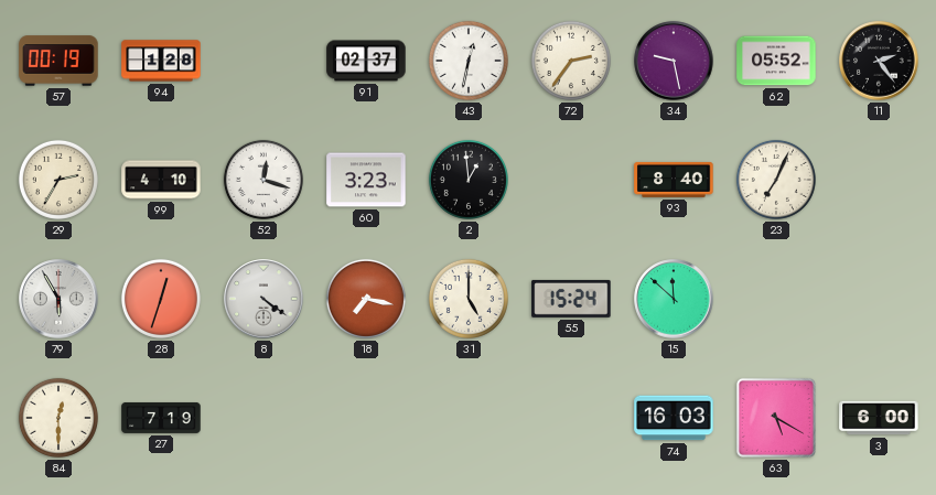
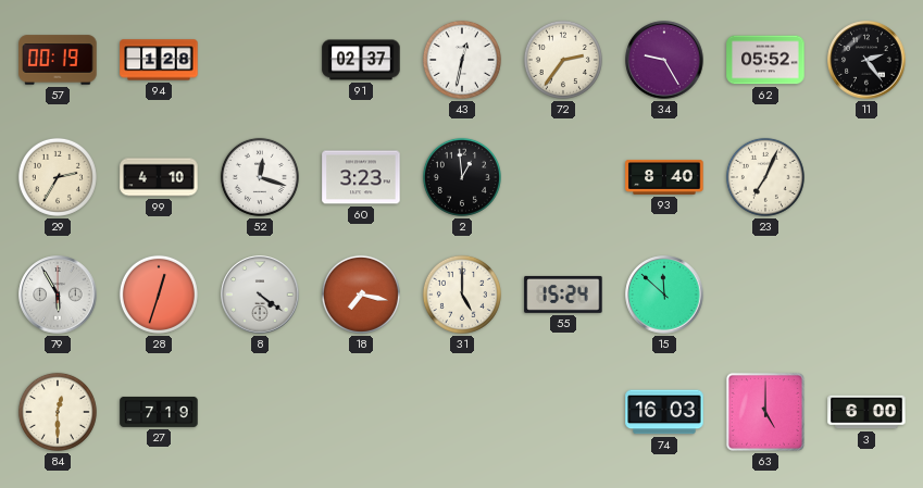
34: 9:28 -> 9:25
63: 5:20 -> 5:00
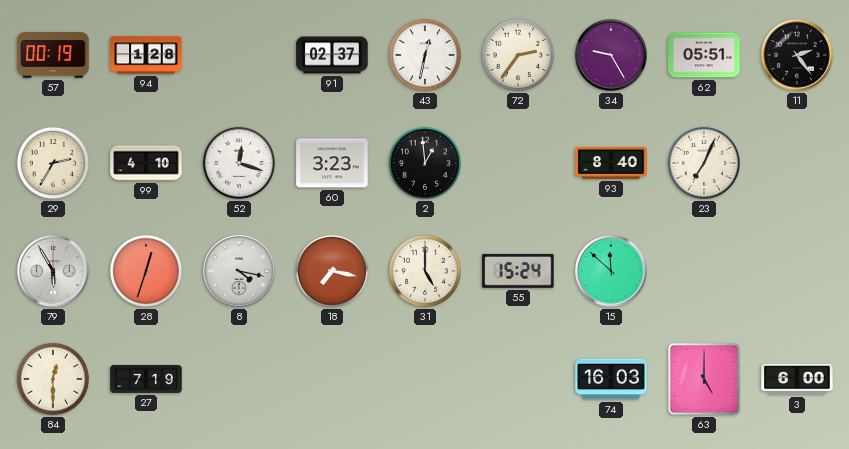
62: 05:52 -> 05:51
8: 4:21 -> 4:17
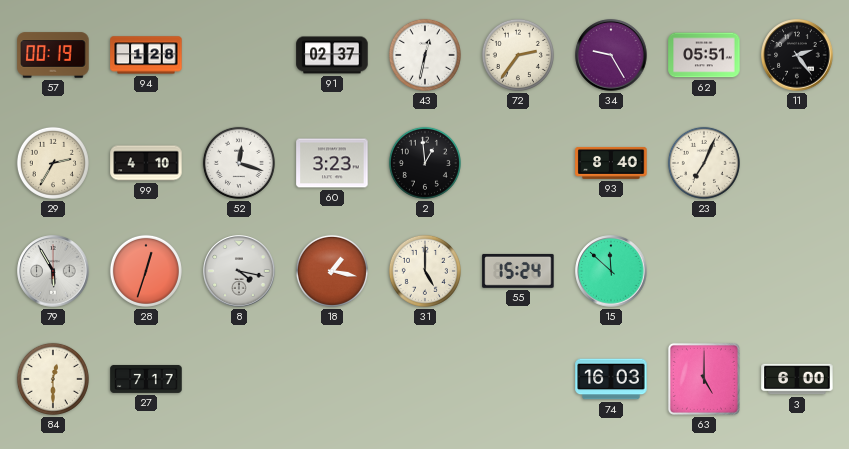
18: 7:17 -> 1:17
27: 7:19 -> 7:17
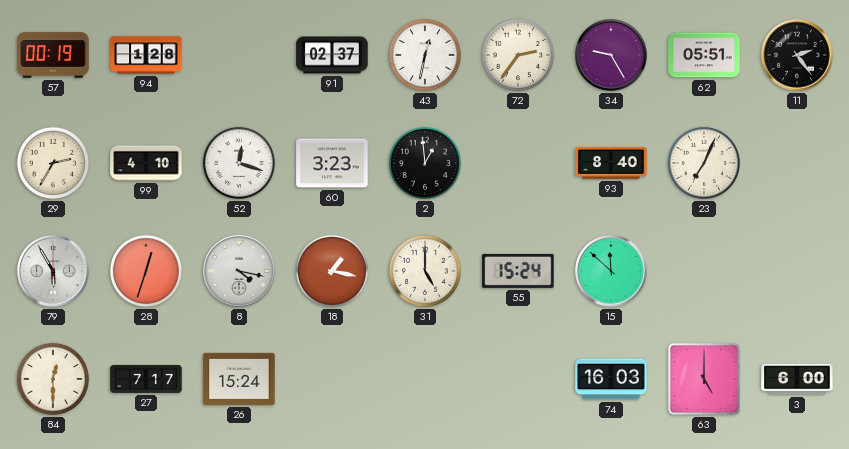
26: none -> 15:24
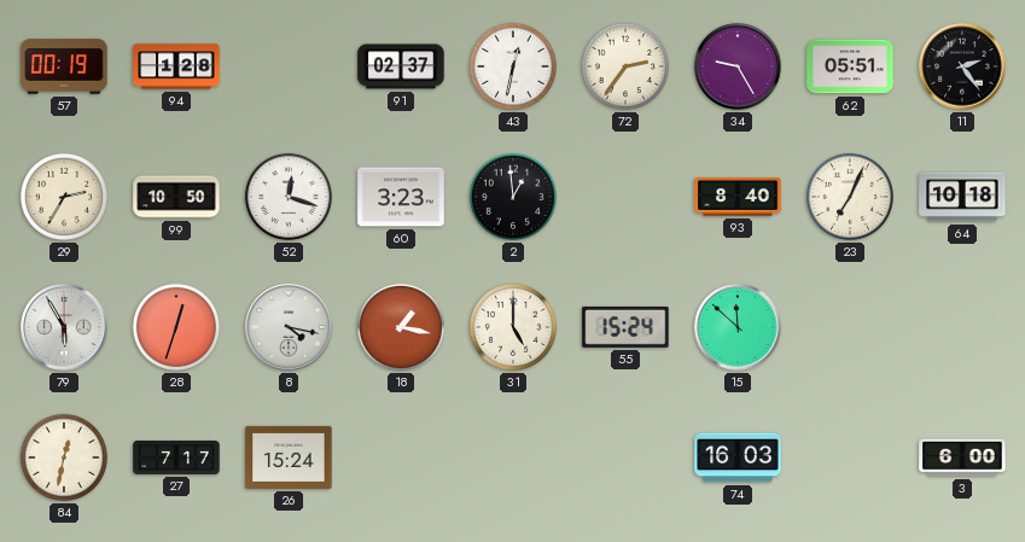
99: 4:10 -> 10:50
64: none -> 10:18
84: 12:30 -> 12:32
63: 5:00 -> none
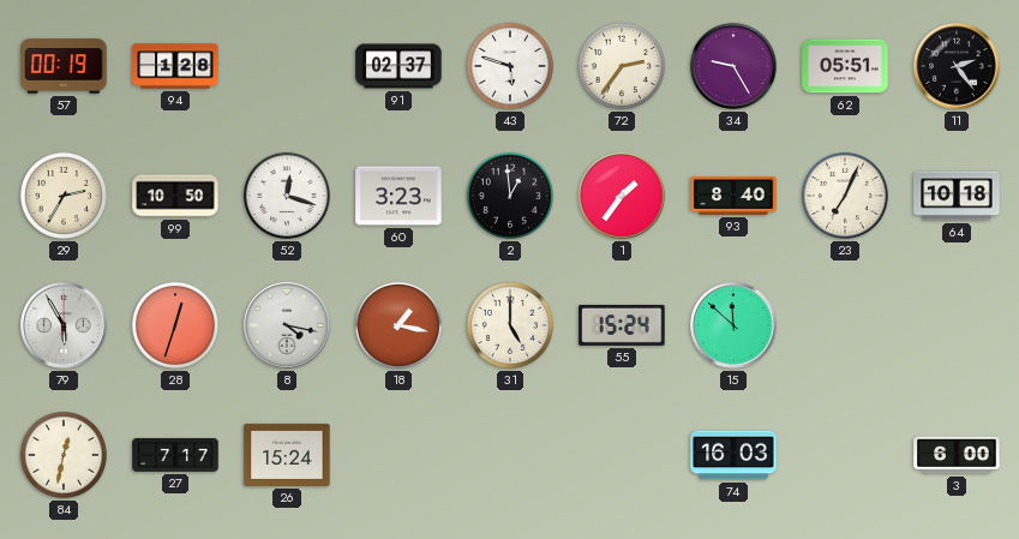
43: 12:32 -> 5:48
1: none -> 1:36
